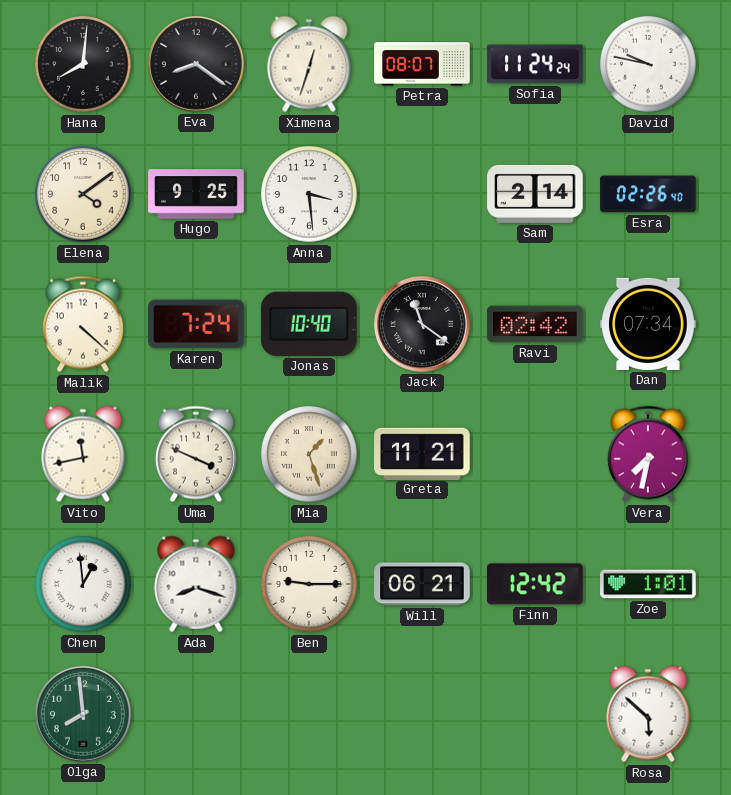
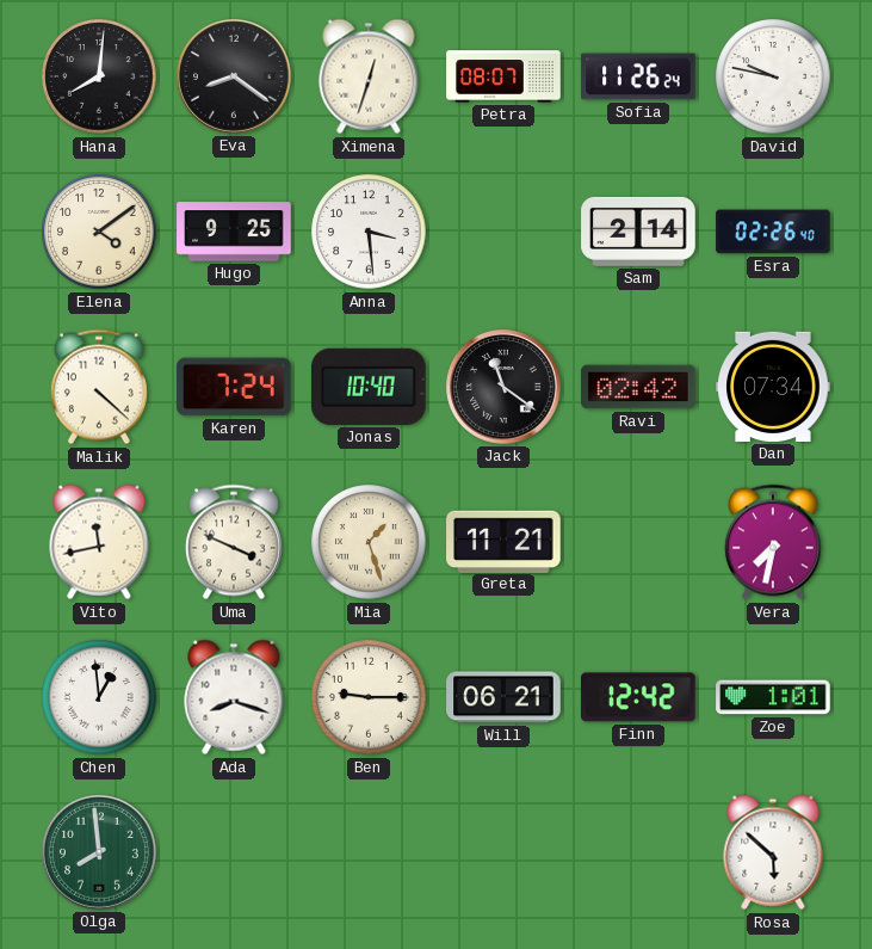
Sofia: 11:24 -> 11:26
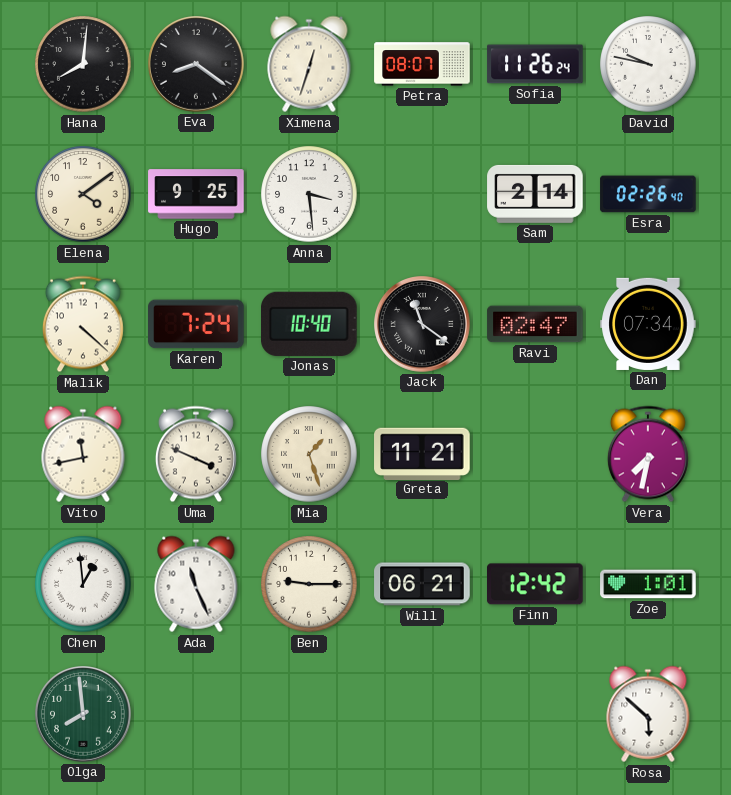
Ravi: 02:42 -> 02:47
Ada: 8:18 -> 11:26
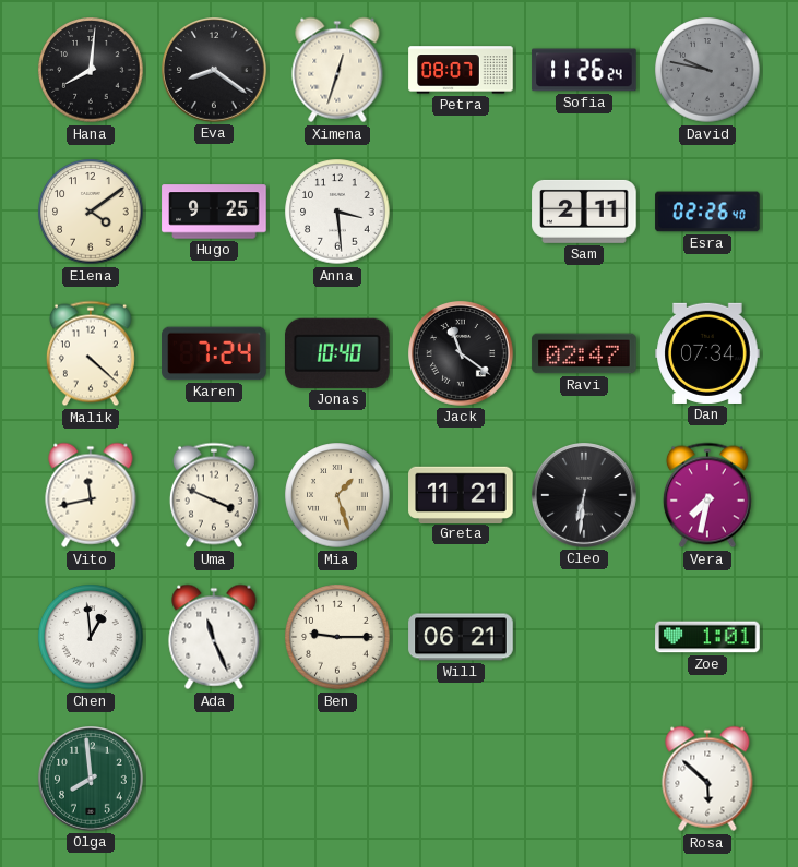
David dial: white -> grey
Sam: 2:14 -> 2:11
Cleo: none -> 6:31
Finn: 12:42 -> none
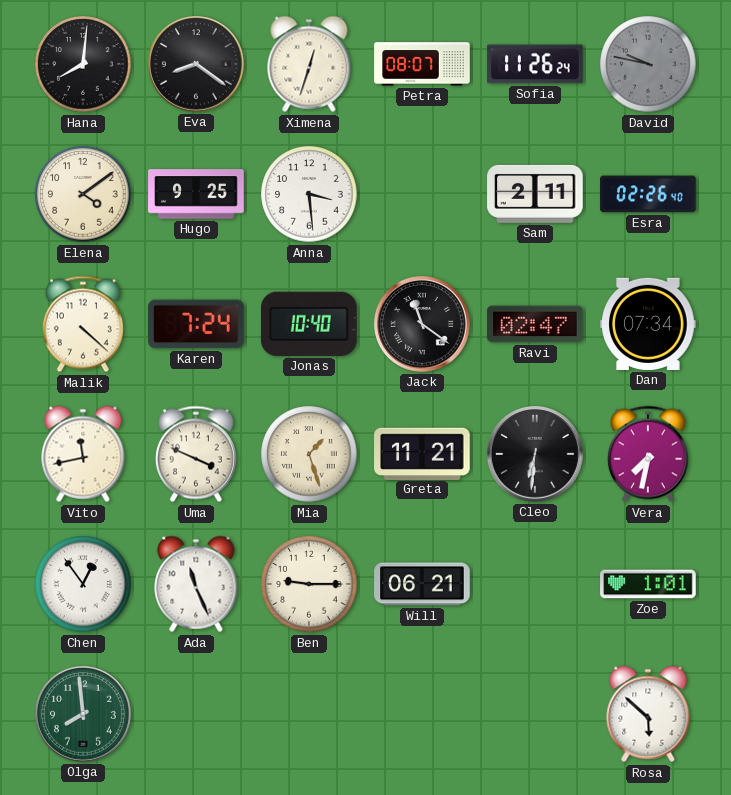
Chen: 12:59 -> 12:54
